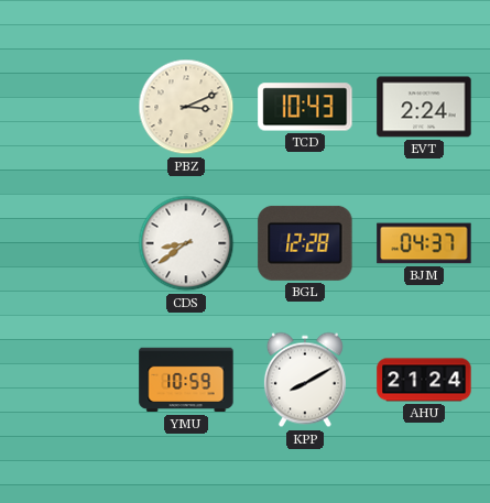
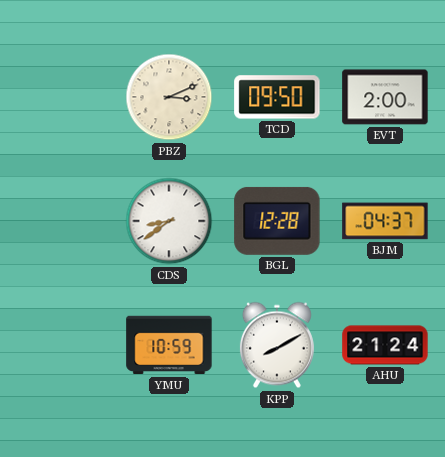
TCD: 10:43 -> 09:50
EVT: 2:24 -> 2:00
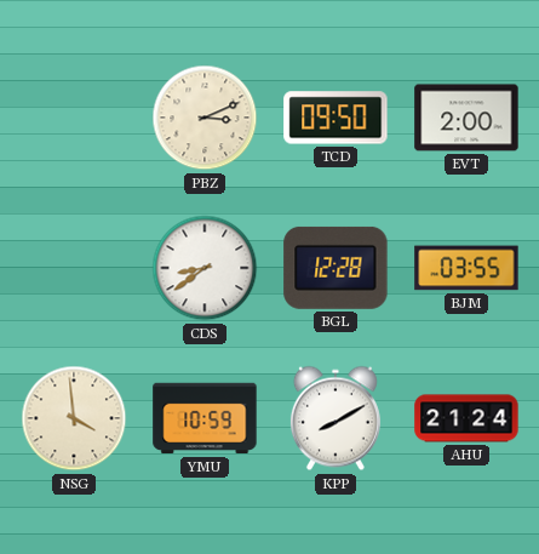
BJM: 04:37 -> 03:55
NSG: none -> 3:59
